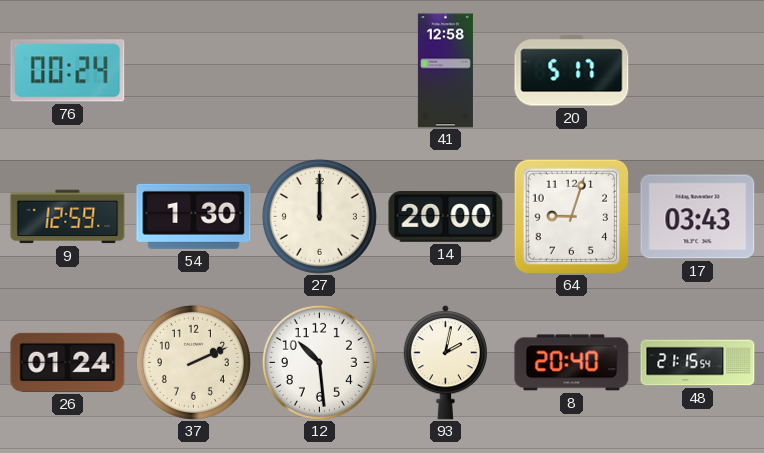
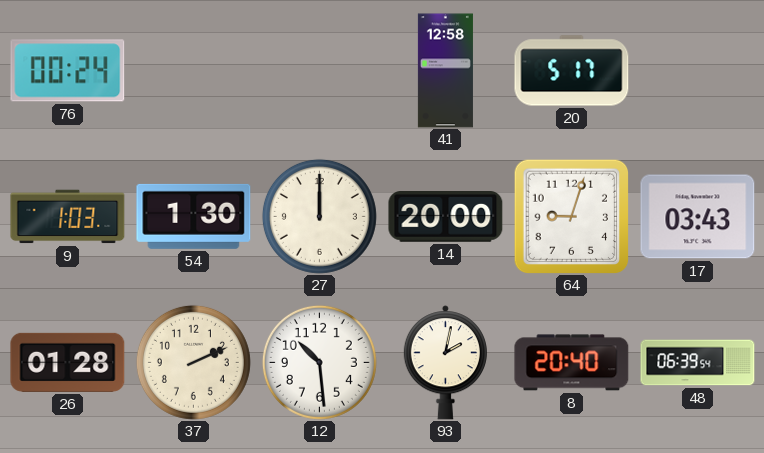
9: 12:59 -> 1:03
26: 01:24 -> 01:28
48: 21:15 -> 06:39
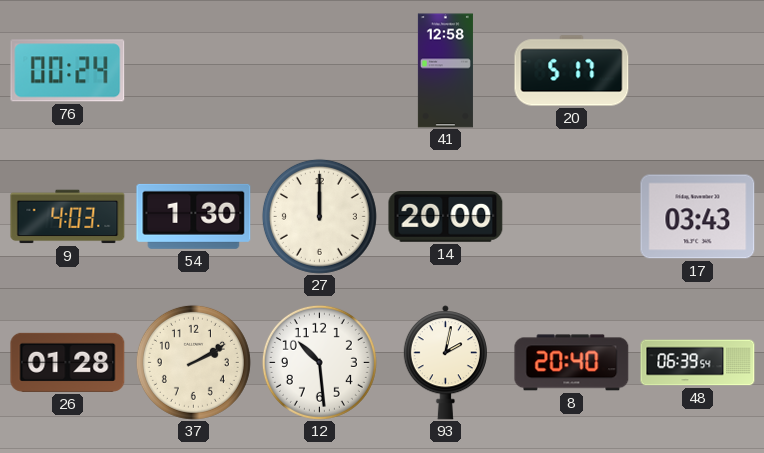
9: 1:03 -> 4:03
64: 9:03 -> none
37: 2:11 -> 2:10
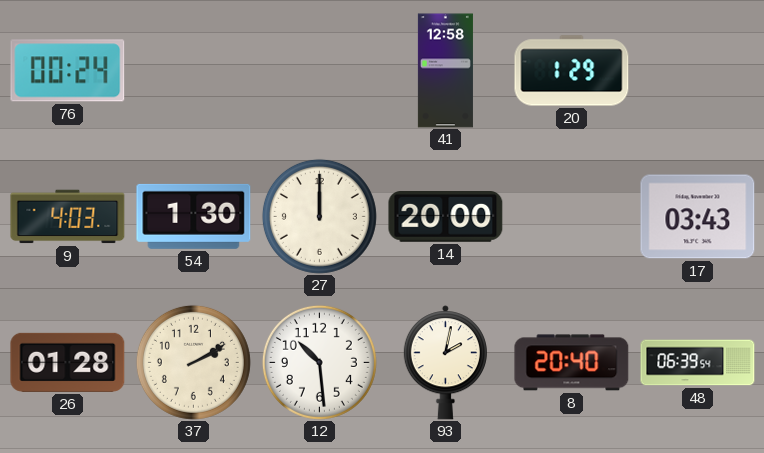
20: 5:17 -> 1:29
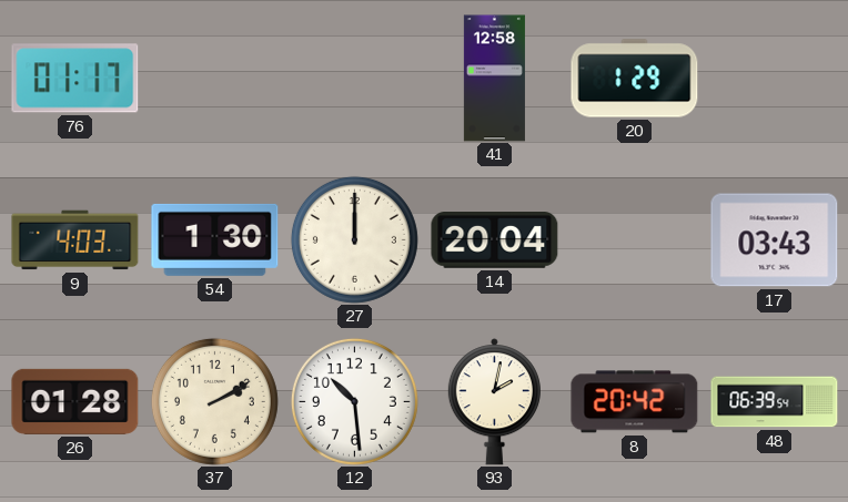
76: 00:24 -> 01:17
14: 20:00 -> 20:04
8: 20:40 -> 20:42
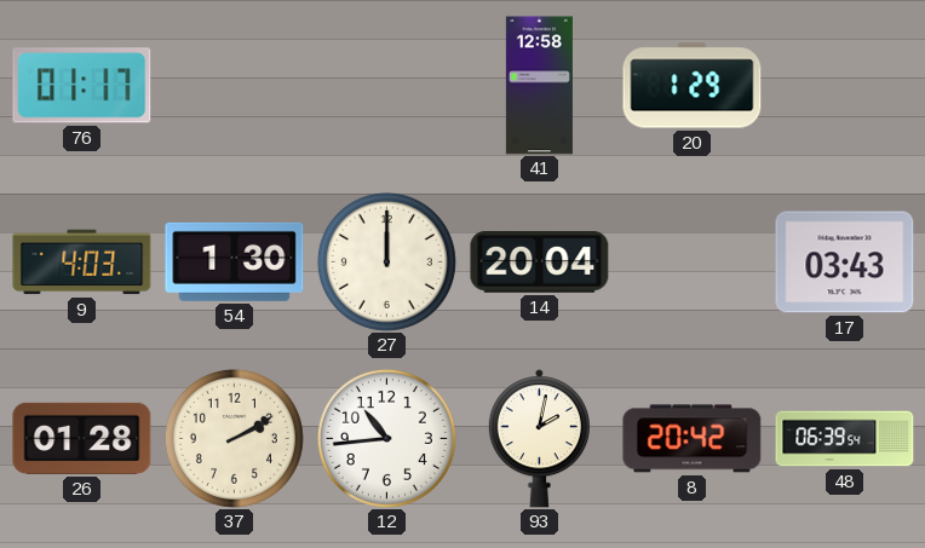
12: 10:29 -> 10:44
